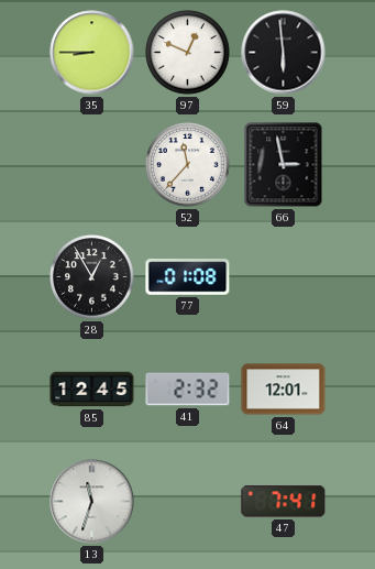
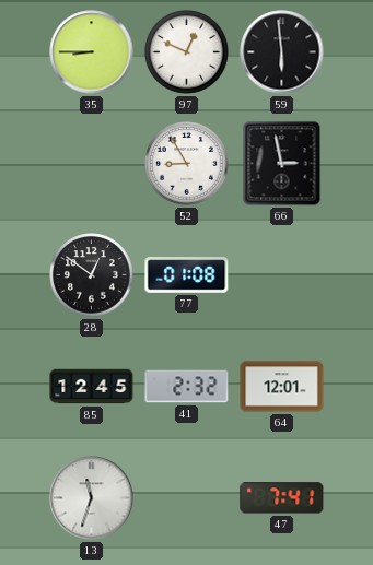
52: 11:37 -> 8:55
28: 12:55 -> 12:51
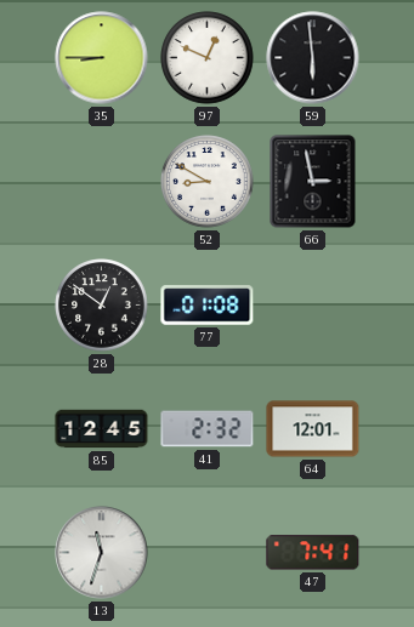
52: 8:55 -> 8:50
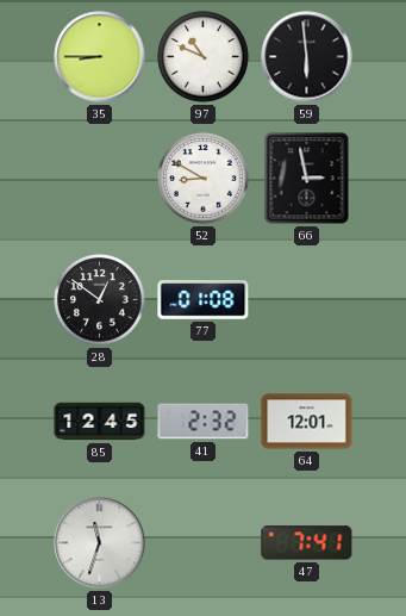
97: 12:49 -> 10:49
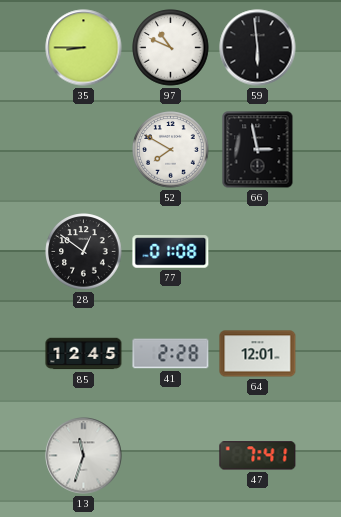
52: 8:50 -> 7:50
41: 2:32 -> 2:28
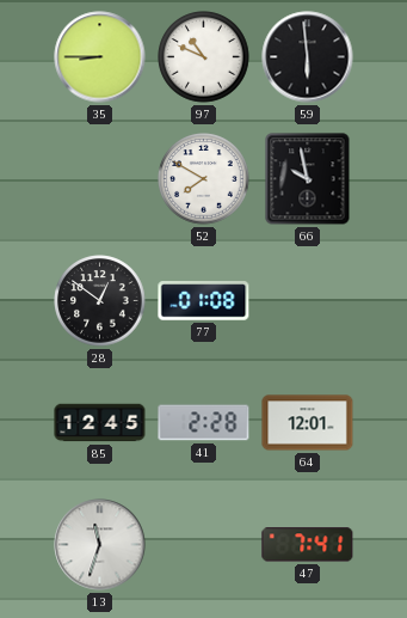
66: 2:58 -> 9:58
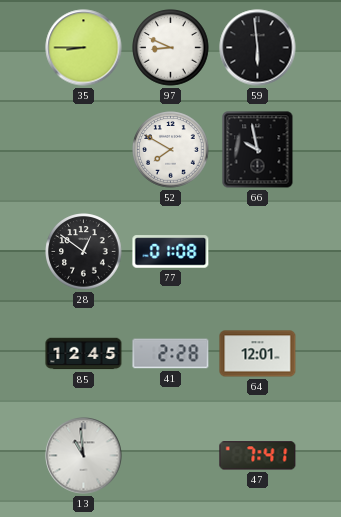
97: 10:49 -> 8:49
13: 11:33 -> 10:59
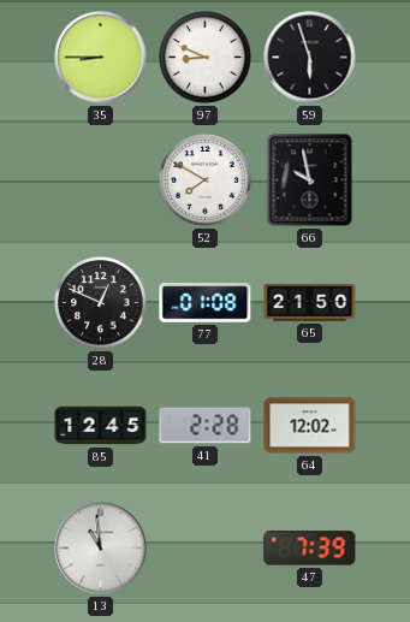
59: 5:59 -> 5:57
28: 12:51 -> 12:49
65: none -> 21:50
64: 12:01 -> 12:02
47: 7:41 -> 7:39
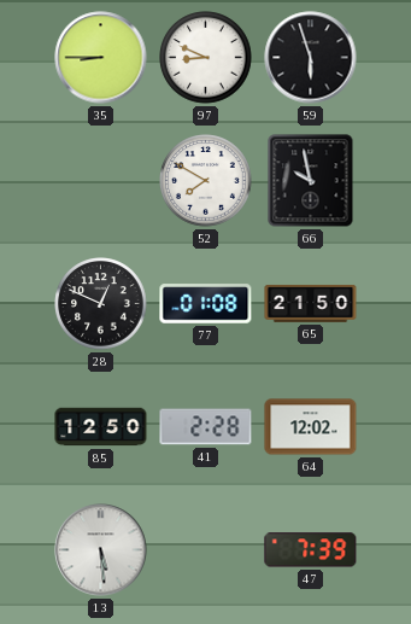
85: 12:45 -> 12:50
13: 10:59 -> 5:29
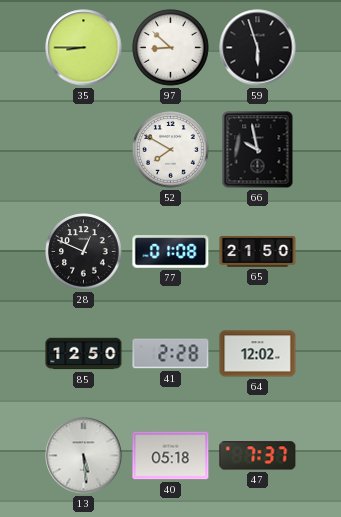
97: 8:49 -> 8:52
40: none -> 05:18
47: 7:39 -> 7:37
